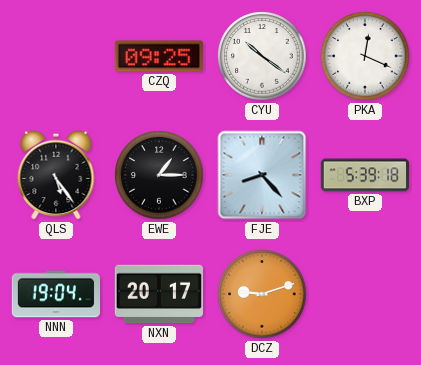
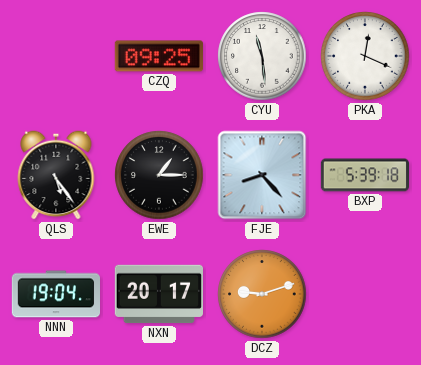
CYU: 10:21 -> 11:29
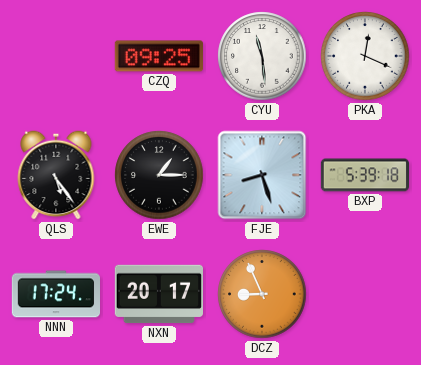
FJE: 8:23 -> 8:27
NNN: 19:04 -> 17:24
DCZ: 9:12 -> 8:56
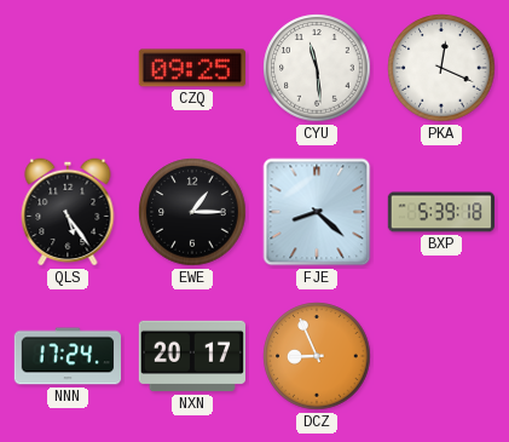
FJE: 8:27 -> 8:22
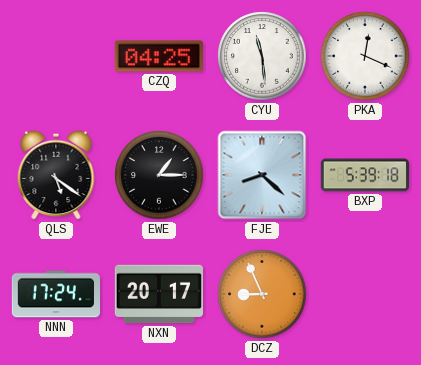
CZQ: 09:25 -> 04:25
QLS: 5:24 -> 5:21
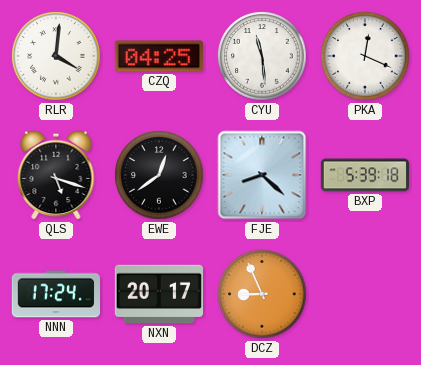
RLR: none -> 4:01
QLS: 5:21 -> 5:18
EWE: 1:15 -> 12:39
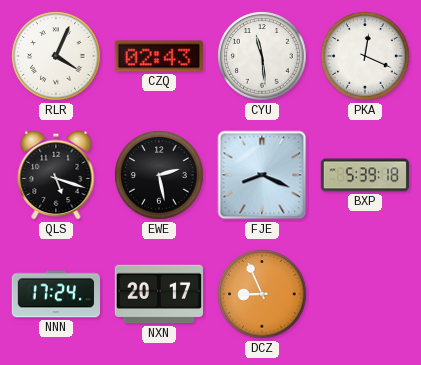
RLR: 4:01 -> 4:04
CZQ: 04:25 -> 02:43
EWE: 12:39 -> 2:28
FJE: 8:22 -> 8:19
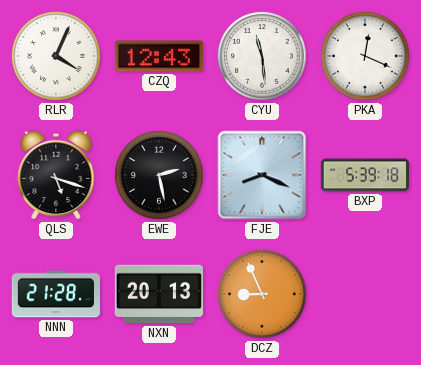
CZQ: 02:43 -> 12:43
NNN: 17:24 -> 21:28
NXN: 20:17 -> 20:13
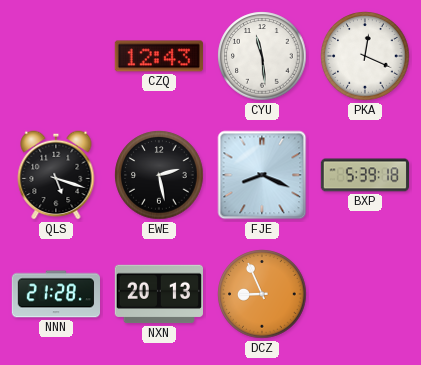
RLR: 4:04 -> none
